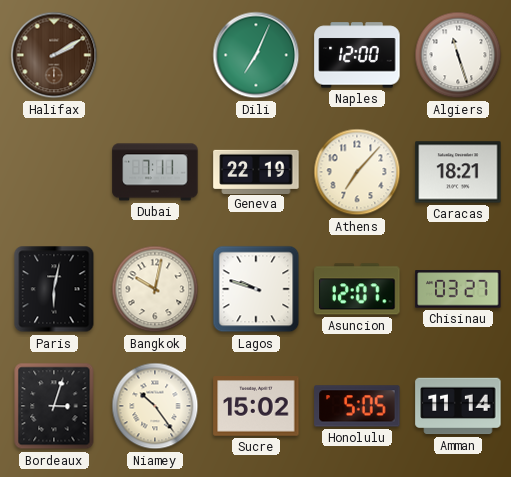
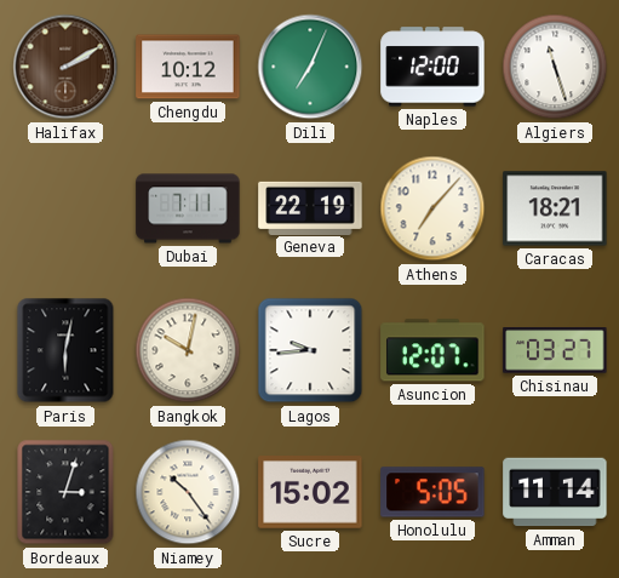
Chengdu: none -> 10:12
Lagos: 9:48 -> 9:44
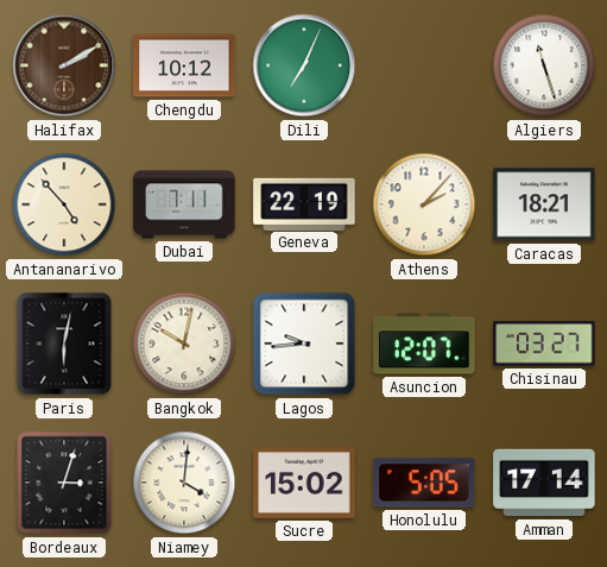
Naples: 12:00 -> none
Antananarivo: none -> 4:53
Athens: 7:07 -> 2:07
Niamey: 10:24 -> 4:01
Amman: 11:14 -> 17:14
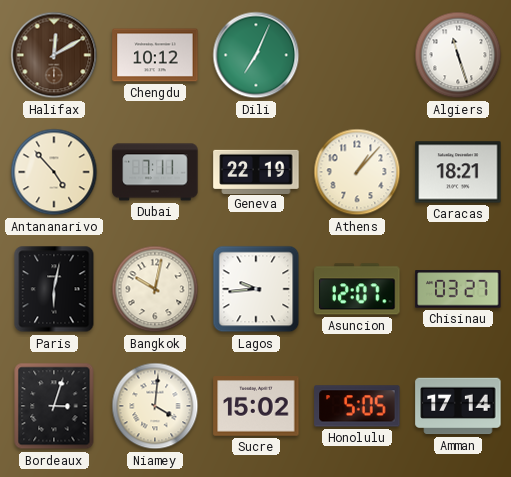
Halifax: 2:10 -> 12:10
Athens: 2:07 -> 1:07
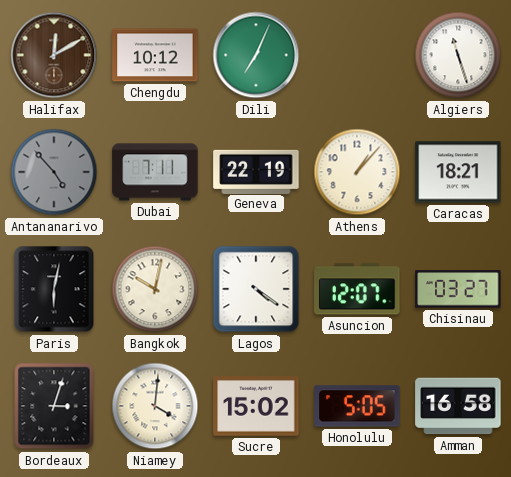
Antananarivo dial: cream -> grey
Lagos: 9:44 -> 4:21
Amman: 17:14 -> 16:58
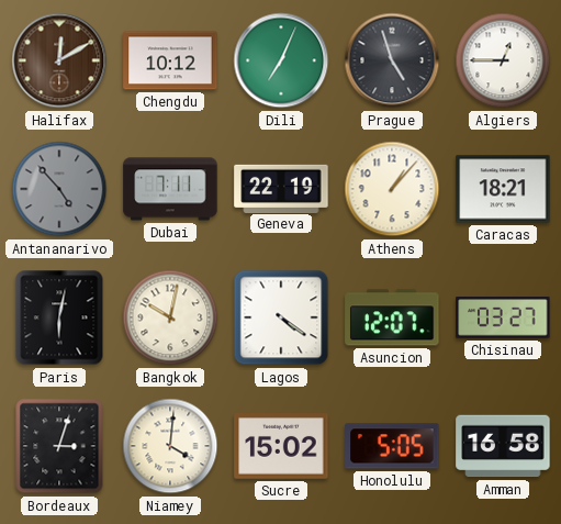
Prague: none -> 4:57
Algiers: 11:27 -> 12:45
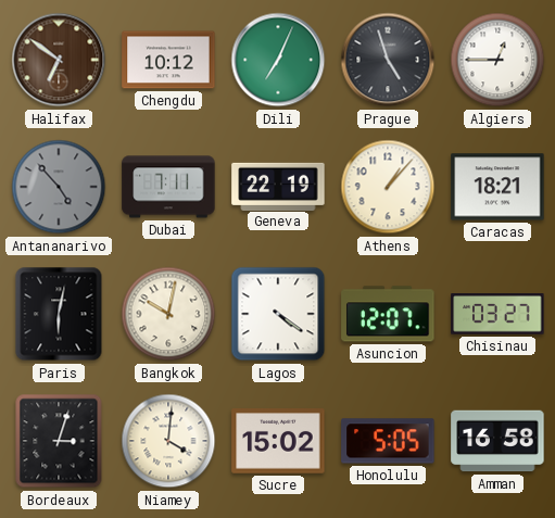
Halifax: 12:10 -> 6:51
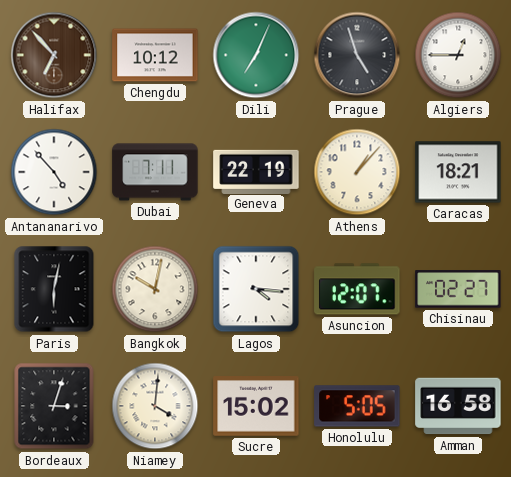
Halifax: 6:51 -> 6:53
Antananarivo dial: grey -> white
Lagos: 4:21 -> 4:16
Chisinau: 03:27 -> 02:27
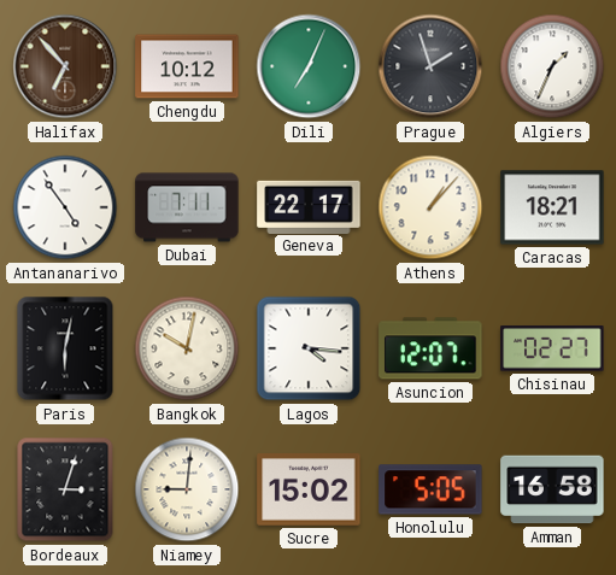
Prague: 4:57 -> 1:57
Algiers: 12:45 -> 1:34
Antananarivo: 4:53 -> 4:54
Geneva: 22:19 -> 22:17
Niamey: 4:01 -> 9:01
